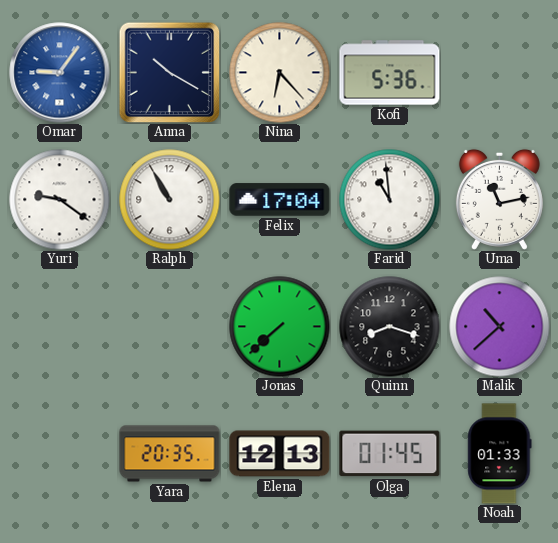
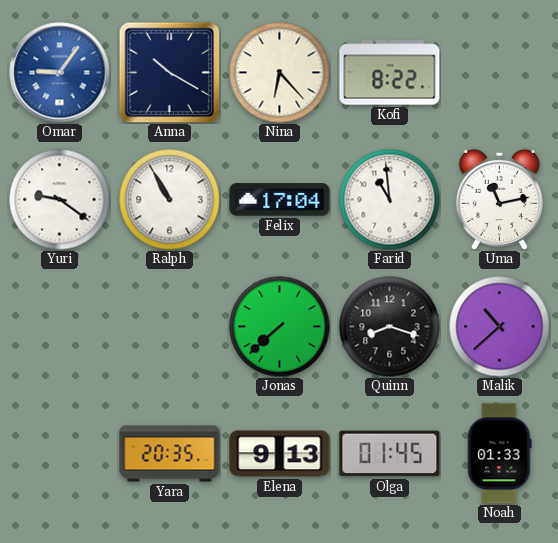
Kofi: 5:36 -> 8:22
Elena: 12:13 -> 9:13
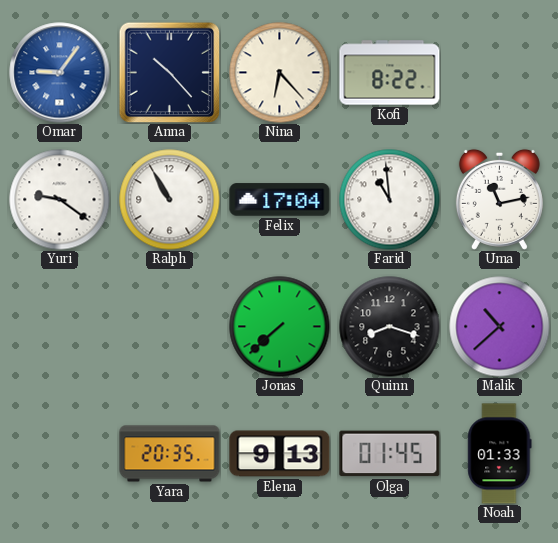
Anna: 10:20 -> 10:23
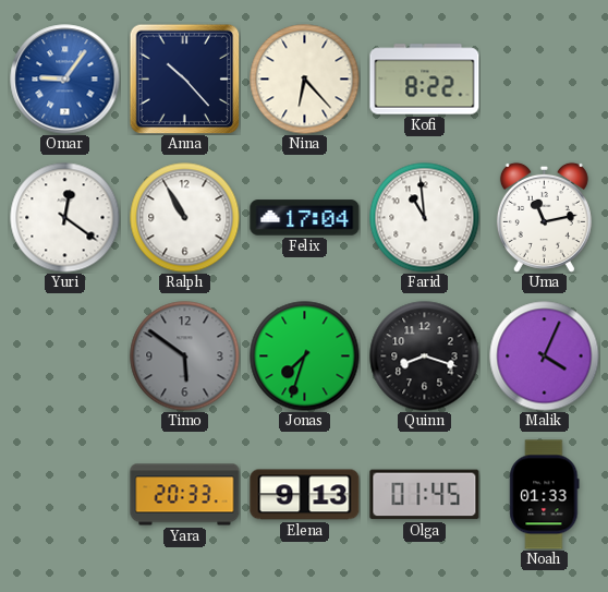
Yuri: 9:21 -> 12:21
Timo: none -> 5:51
Jonas: 7:38 -> 7:33
Malik: 10:38 -> 4:04
Yara: 20:35 -> 20:33
